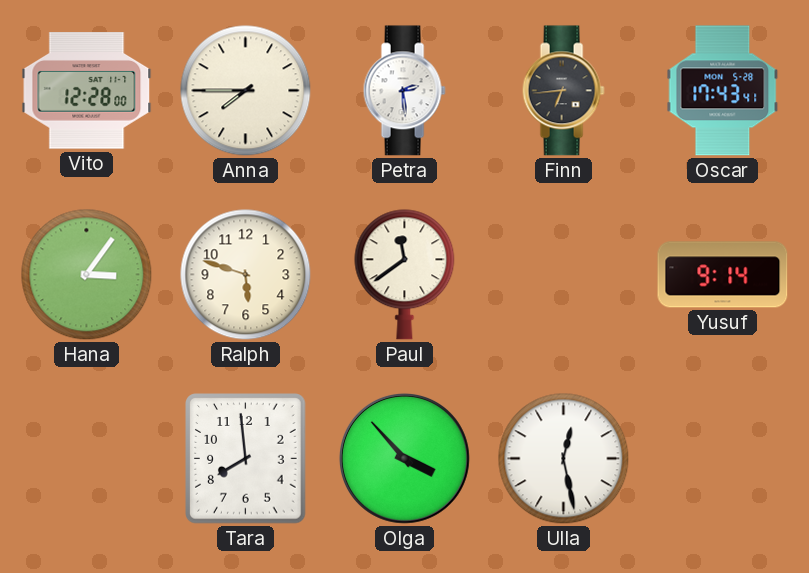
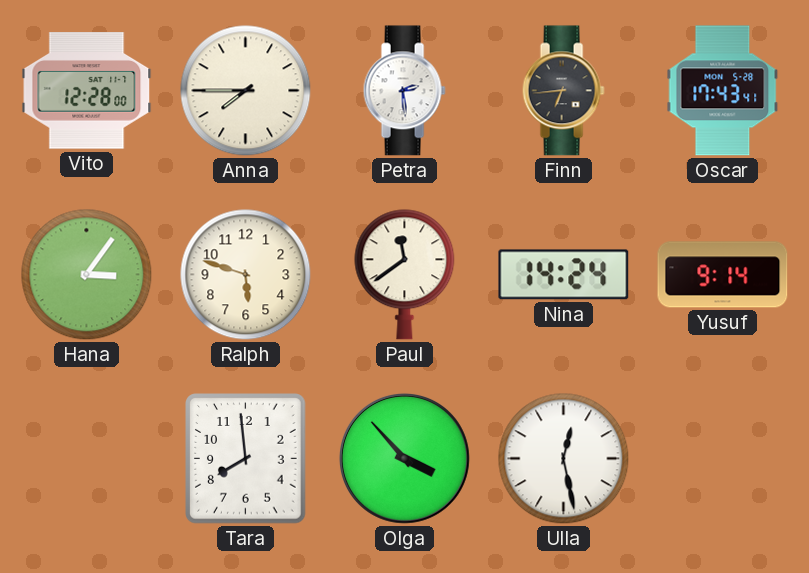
Nina: none -> 14:24
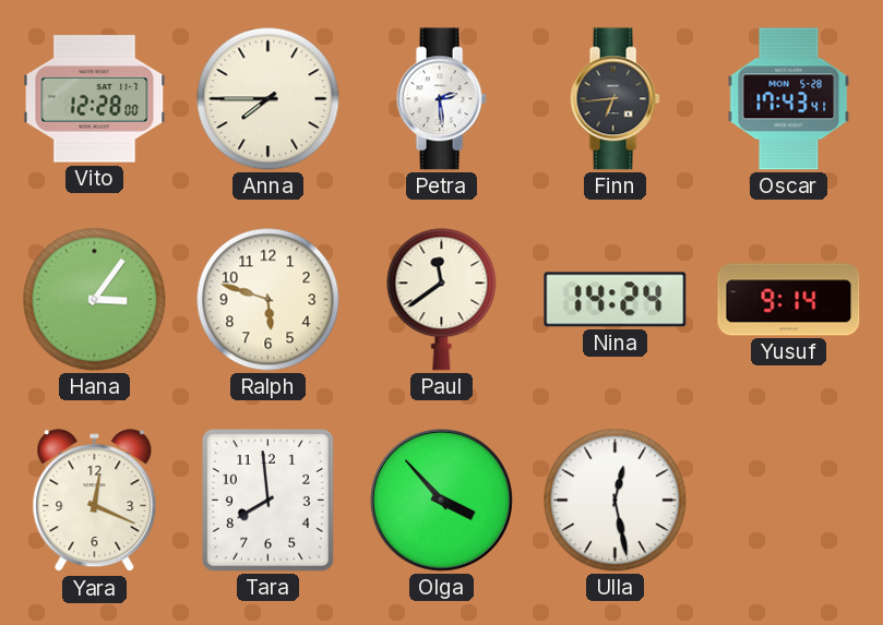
Yara: none -> 12:19
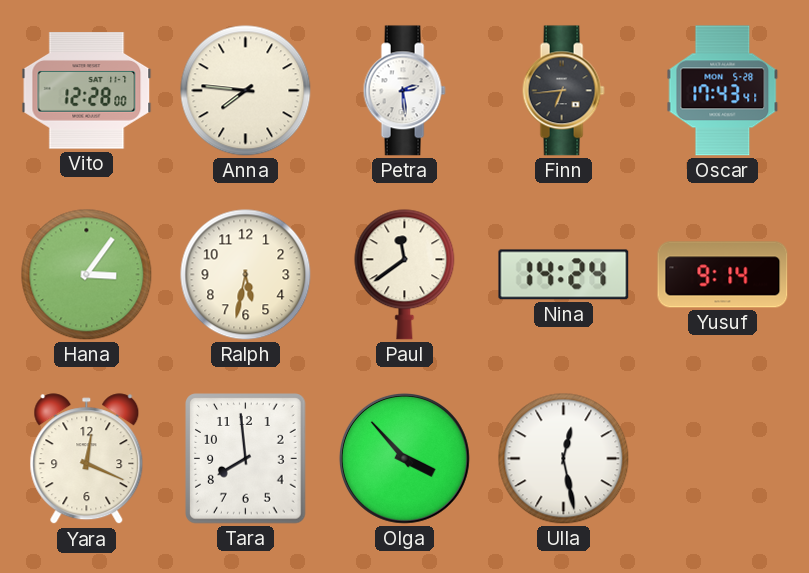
Anna: 7:45 -> 7:46
Ralph: 5:48 -> 5:32
